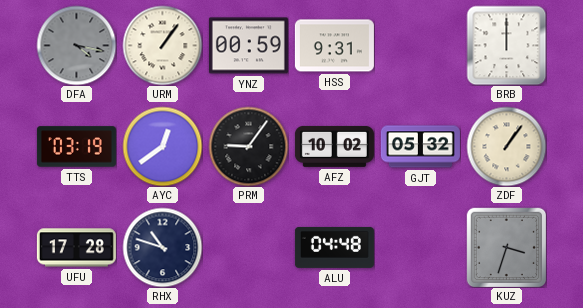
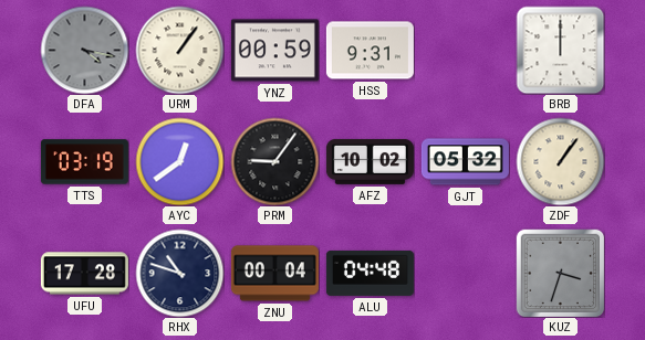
ZNU: none -> 00:04
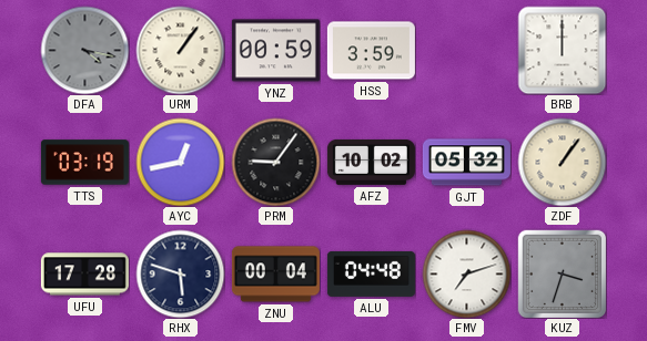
HSS: 9:31 -> 3:59
AYC: 12:39 -> 12:43
RHX: 10:48 -> 5:48
FMV: none -> 7:12
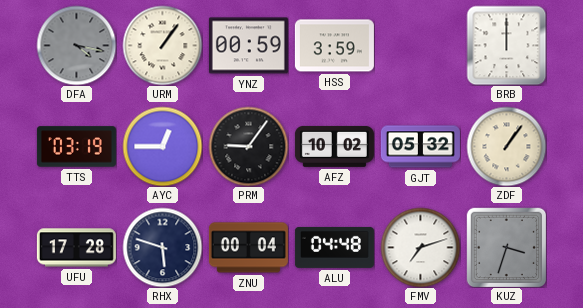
AYC: 12:43 -> 12:45
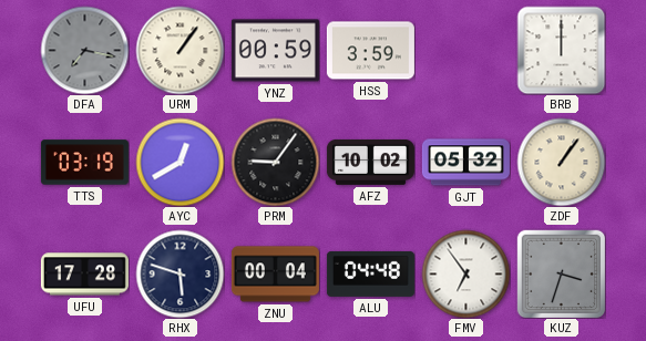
DFA: 4:17 -> 7:17
AYC: 12:45 -> 12:40
FMV: 7:12 -> 6:54
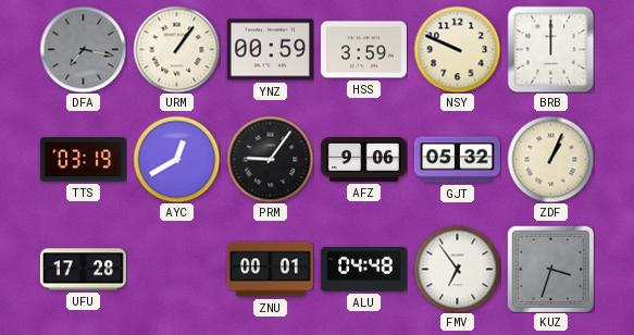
NSY: none -> 9:49
AFZ: 10:02 -> 9:06
ZDF: 1:06 -> 1:04
RHX: 5:48 -> none
ZNU: 00:04 -> 00:01
